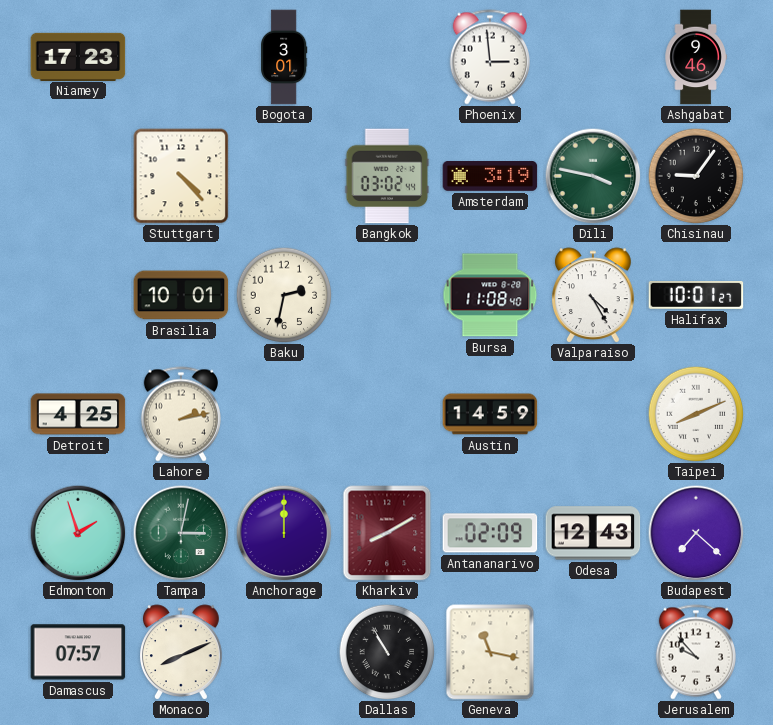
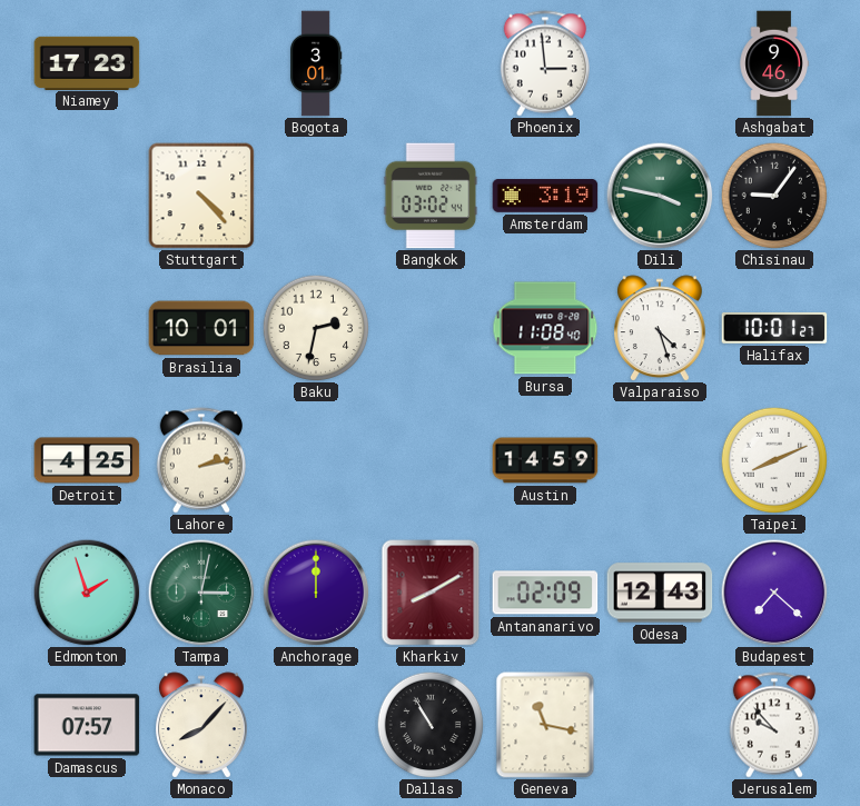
Valparaiso: 4:25 -> 4:27
Monaco: 8:11 -> 8:07
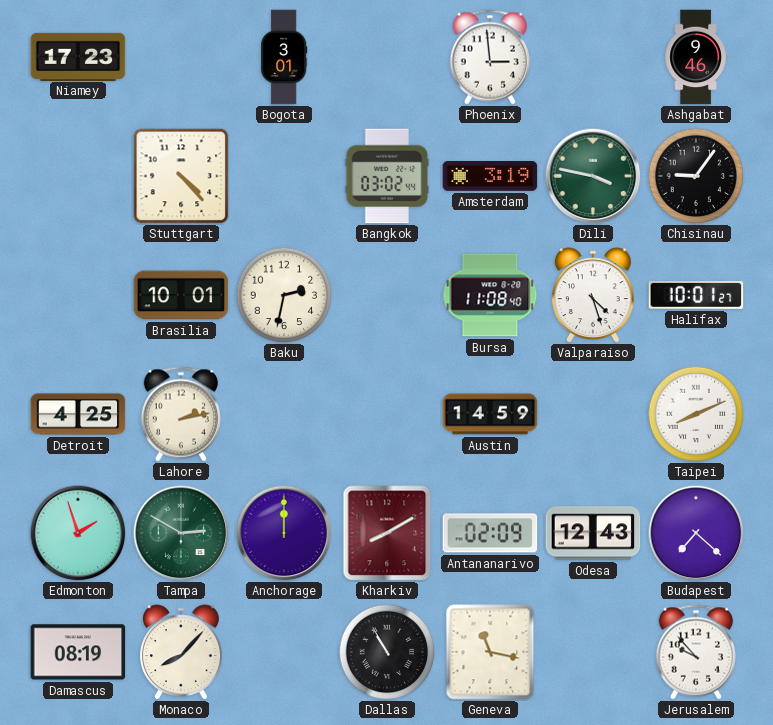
Tampa: 3:02 -> 2:50
Damascus: 07:57 -> 08:19
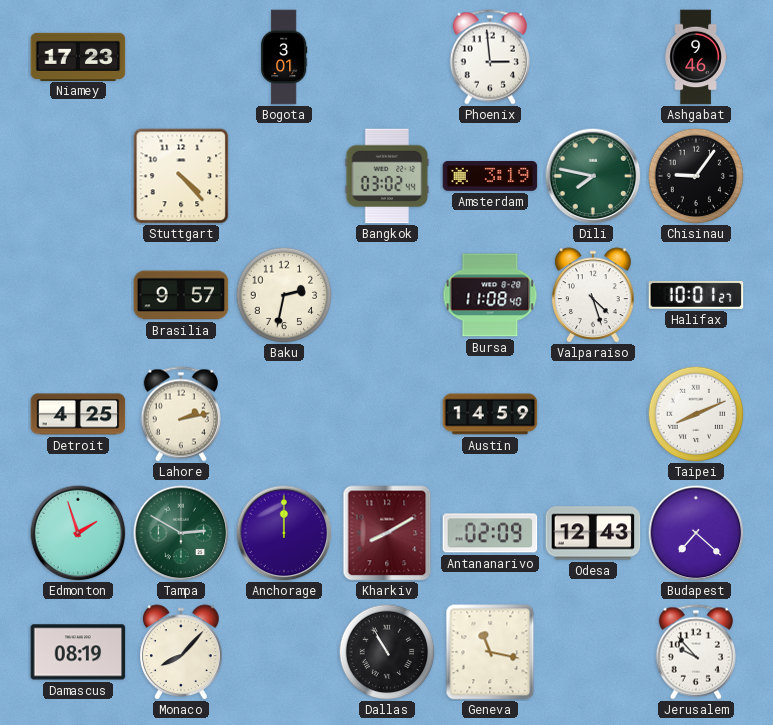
Dili: 3:47 -> 7:47
Brasilia: 10:01 -> 9:57
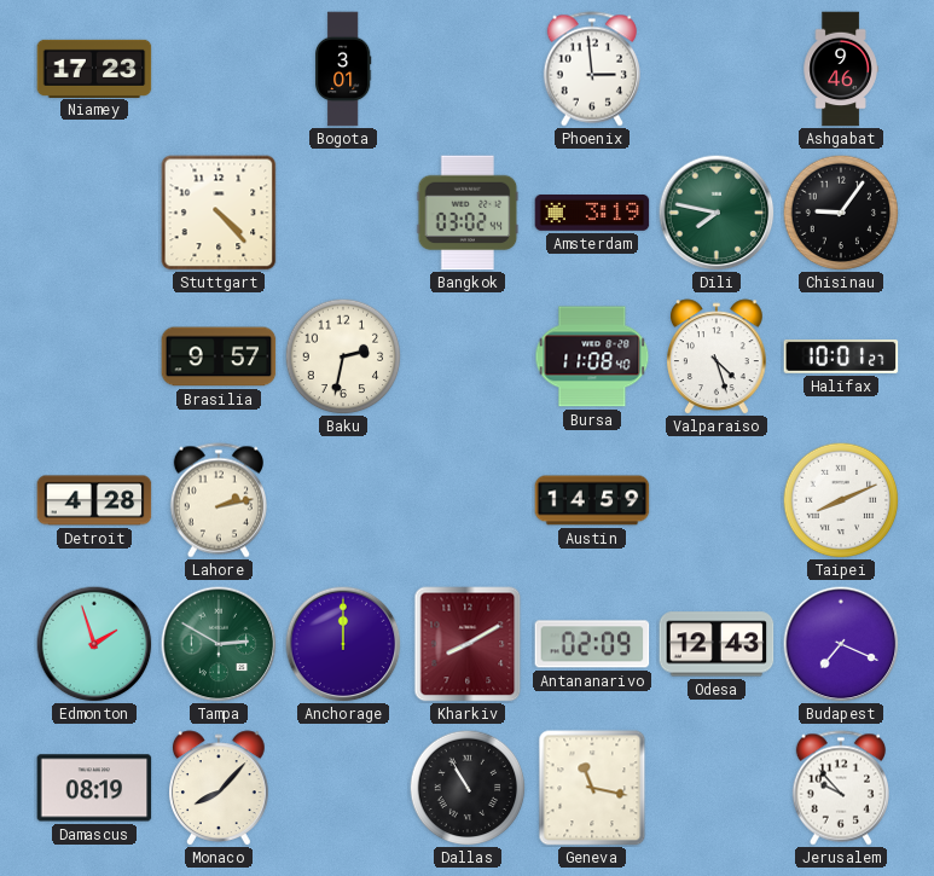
Detroit: 4:25 -> 4:28
Budapest: 7:22 -> 7:19
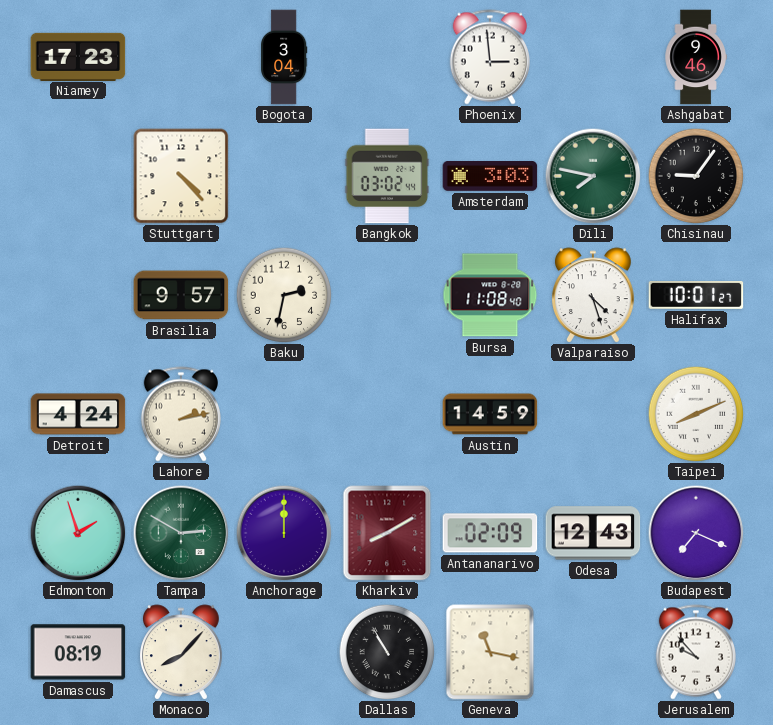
Bogota: 3:01 -> 3:04
Amsterdam: 3:19 -> 3:03
Detroit: 4:28 -> 4:24
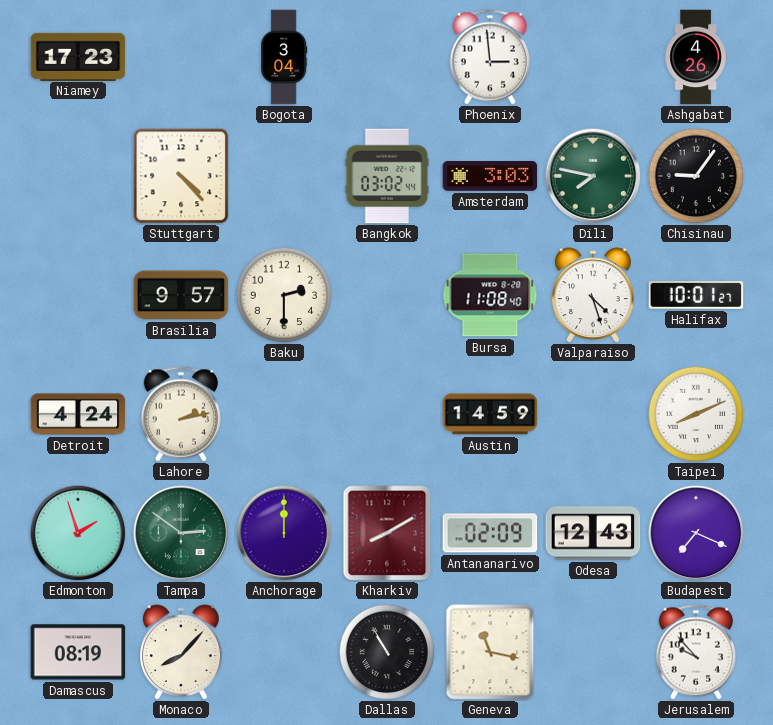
Ashgabat: 9:46 -> 4:26
Baku: 2:32 -> 2:30
Tampa: 2:50 -> 2:51
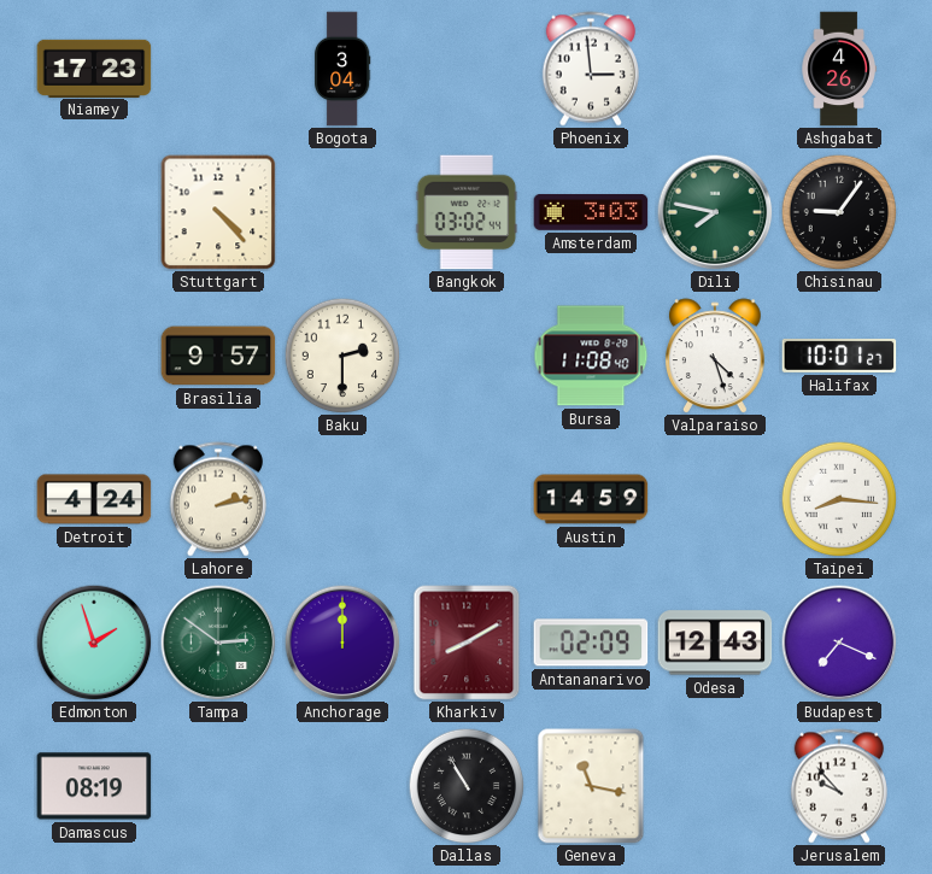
Taipei: 8:11 -> 8:16
Monaco: 8:07 -> none
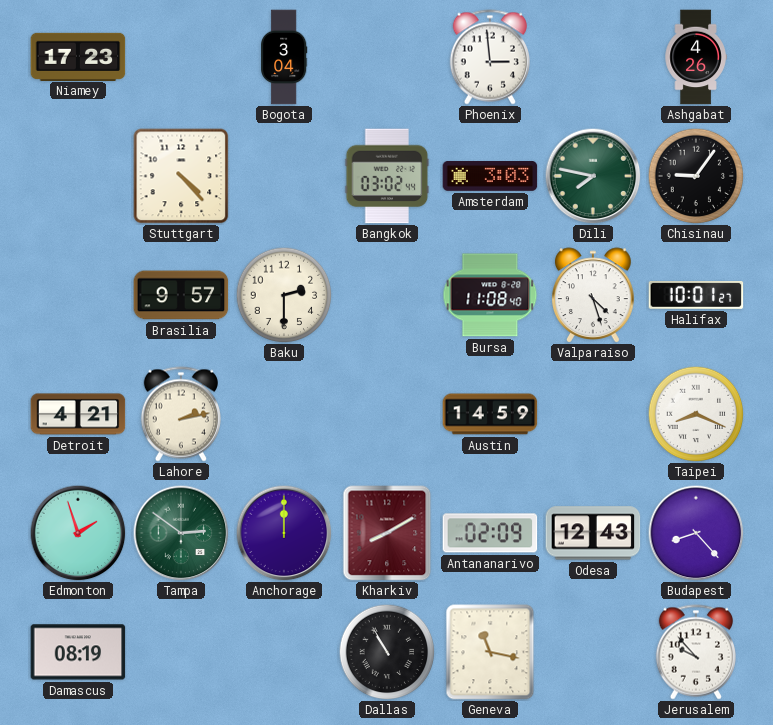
Detroit: 4:24 -> 4:21
Taipei: 8:16 -> 8:19
Budapest: 7:19 -> 8:23
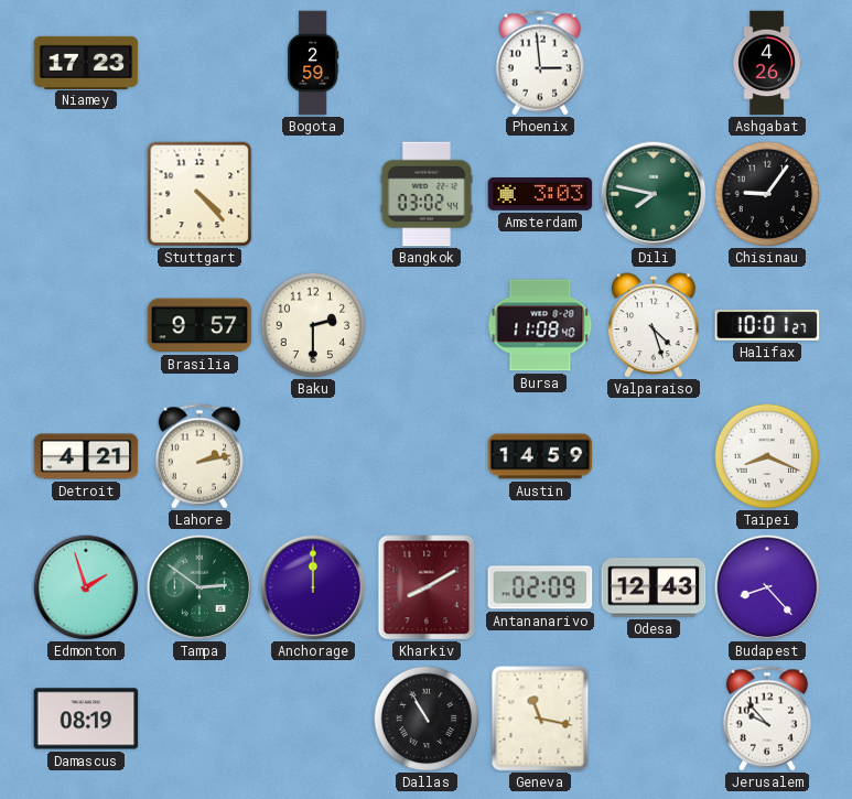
Bogota: 3:04 -> 2:59
